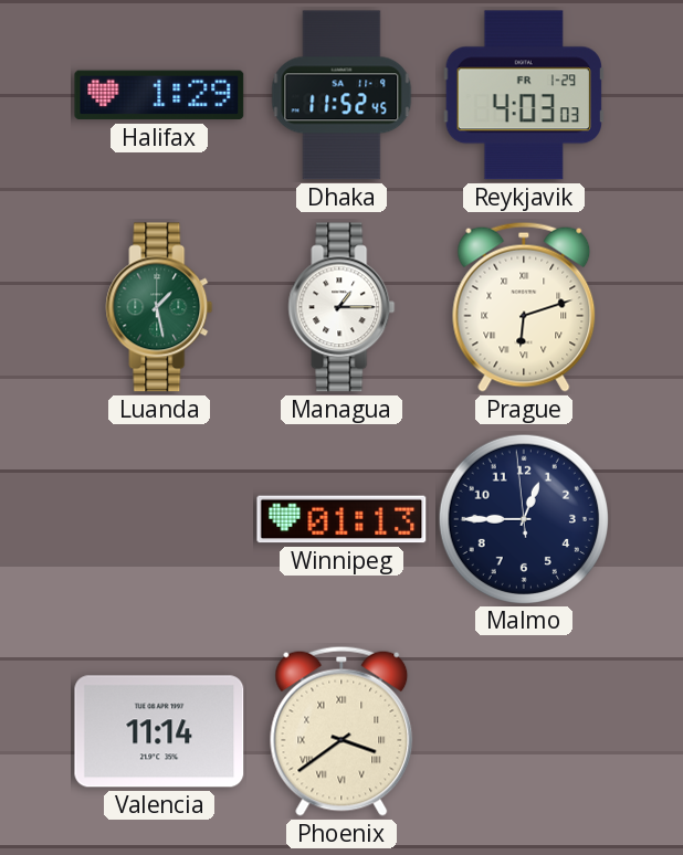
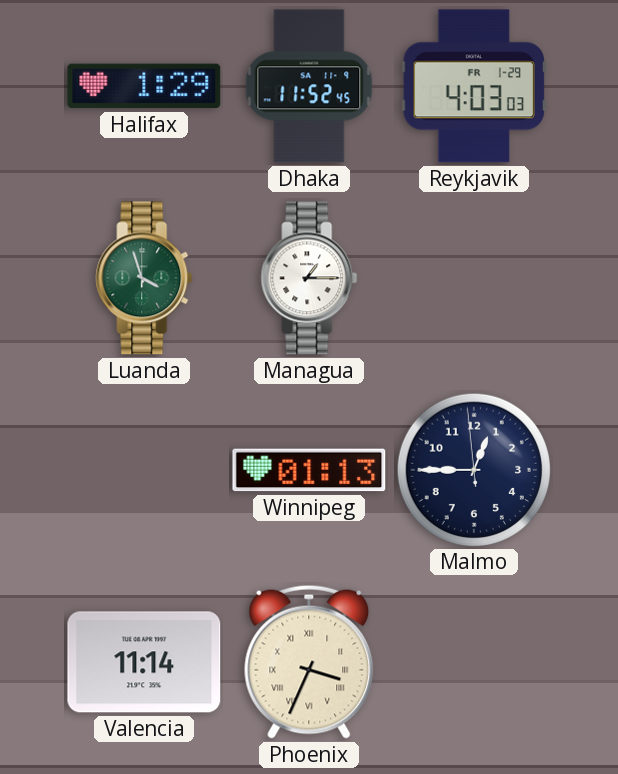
Luanda: 1:28 -> 3:57
Prague: 6:12 -> none
Phoenix: 3:39 -> 3:34
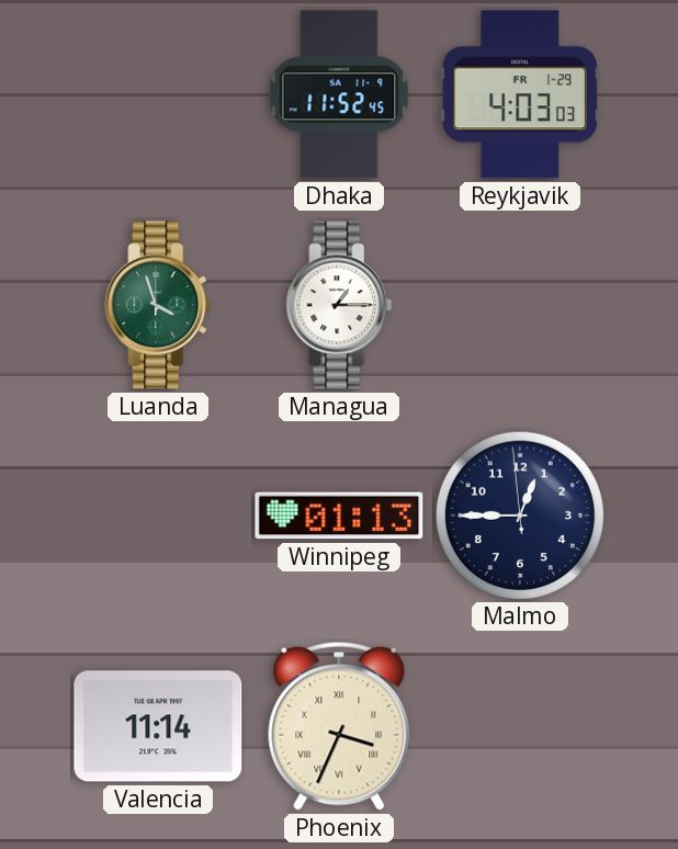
Halifax: 1:29 -> none
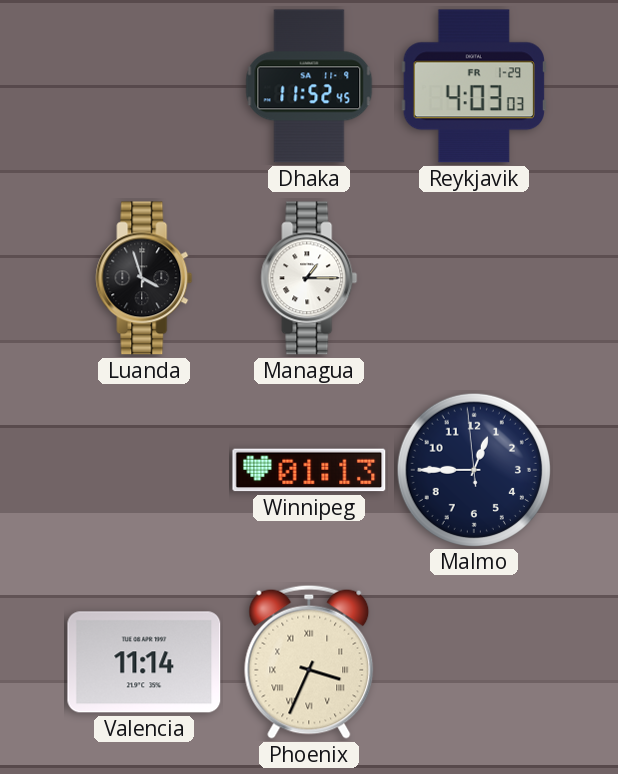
Luanda dial: green -> black
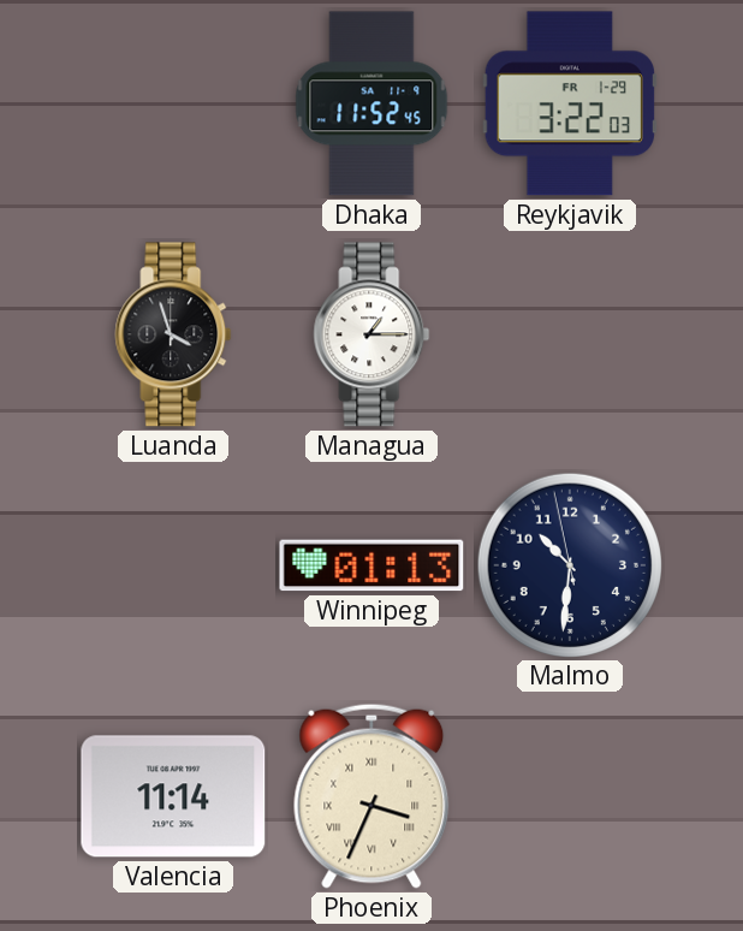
Reykjavik: 4:03 -> 3:22
Malmo: 12:44 -> 10:30
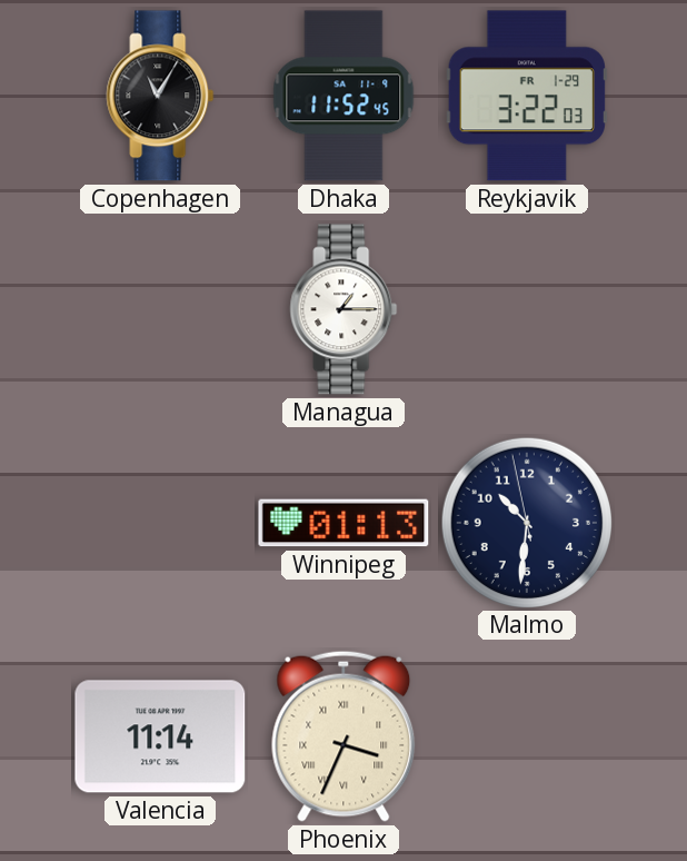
Copenhagen: none -> 11:05
Luanda: 3:57 -> none
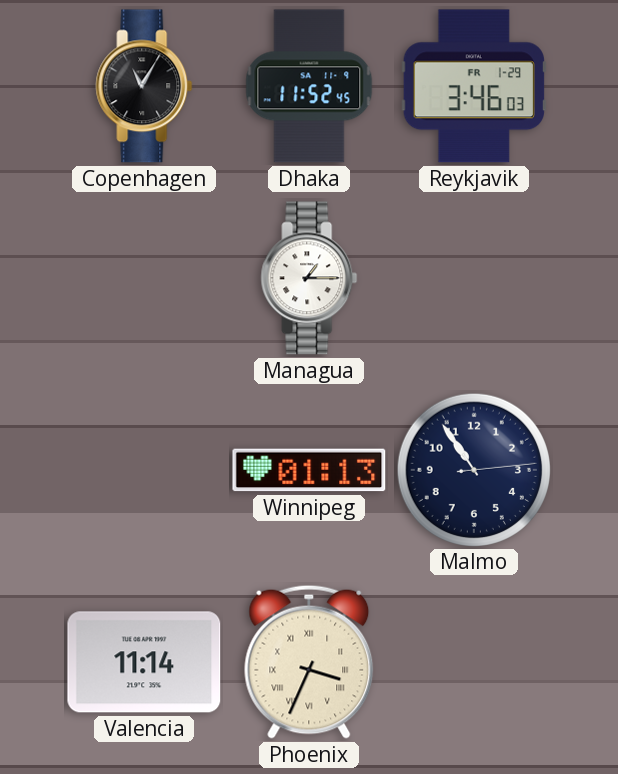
Reykjavik: 3:22 -> 3:46
Malmo: 10:30 -> 10:54
